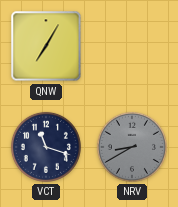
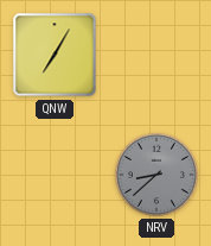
VCT: 11:18 -> none
NRV: 8:40 -> 8:38
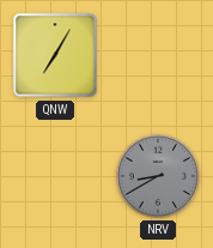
NRV: 8:38 -> 8:40
